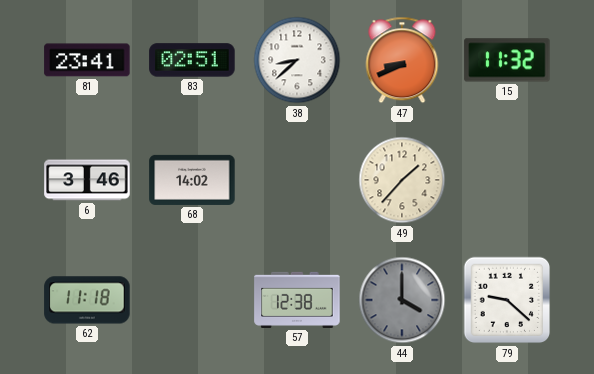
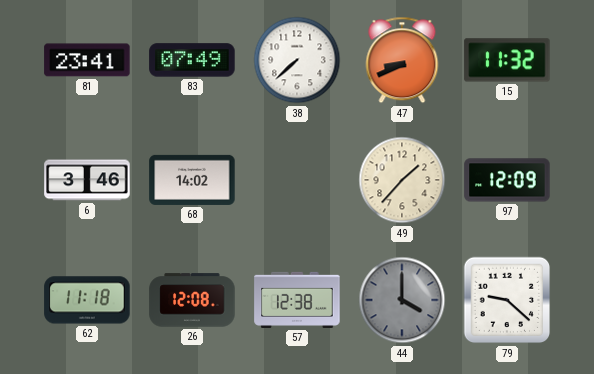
83: 02:51 -> 07:49
38: 8:38 -> 7:38
97: none -> 12:09
26: none -> 12:08
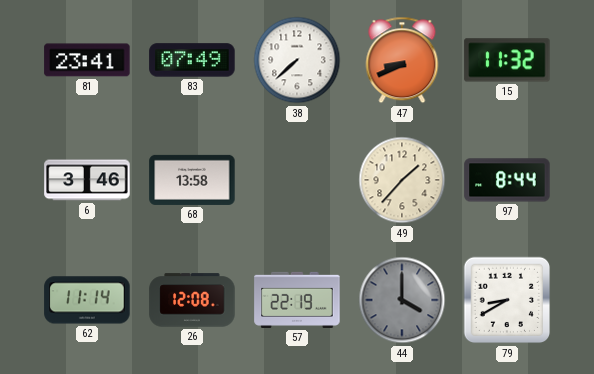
68: 14:02 -> 13:58
97: 12:09 -> 8:44
62: 11:18 -> 11:14
57: 12:38 -> 22:19
79: 9:22 -> 8:40
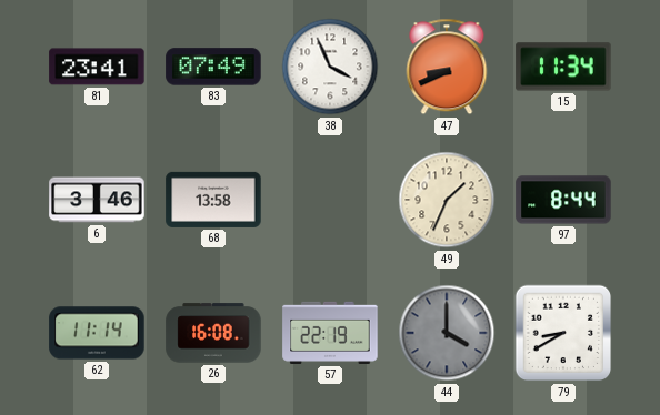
38: 7:38 -> 3:56
15: 11:32 -> 11:34
49: 1:37 -> 1:34
26: 12:08 -> 16:08
